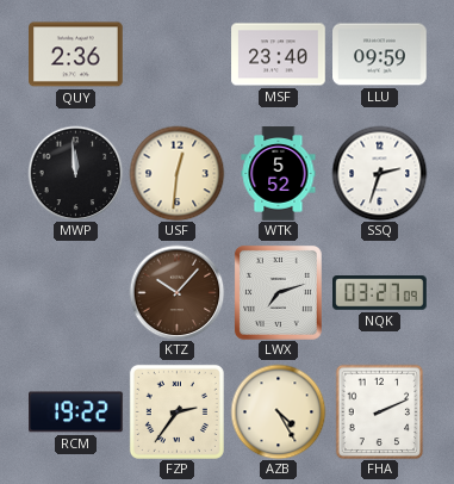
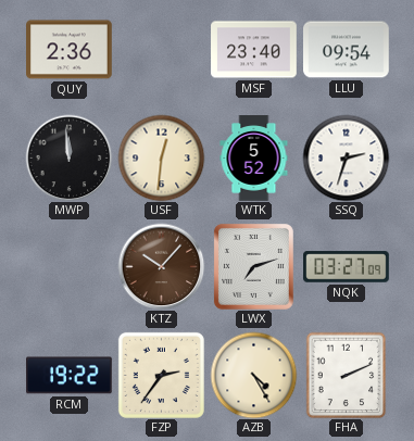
LLU: 09:59 -> 09:54
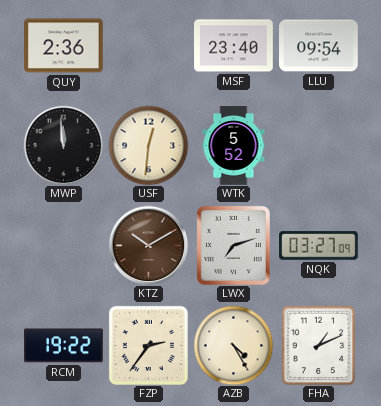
SSQ: 2:33 -> none
KTZ: 10:07 -> 10:10
FHA: 2:11 -> 1:11
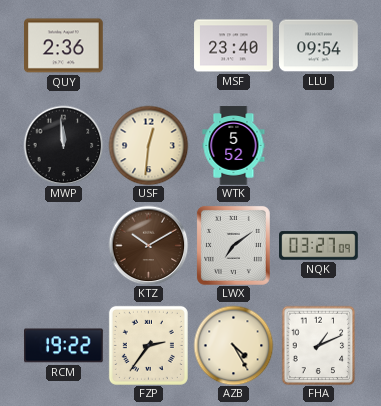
LWX: 7:12 -> 7:09
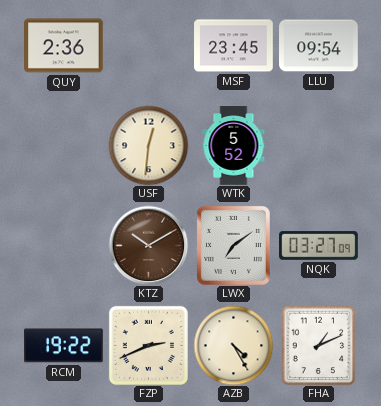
MSF: 23:40 -> 23:45
MWP: 11:59 -> none
FZP: 2:36 -> 2:41
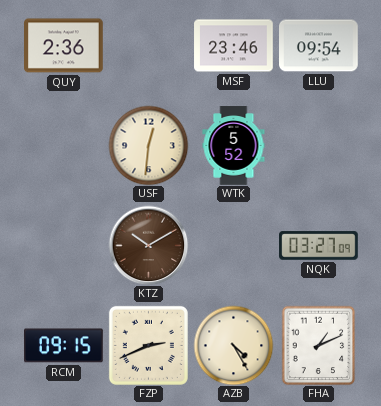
MSF: 23:45 -> 23:46
LWX: 7:09 -> none
RCM: 19:22 -> 09:15
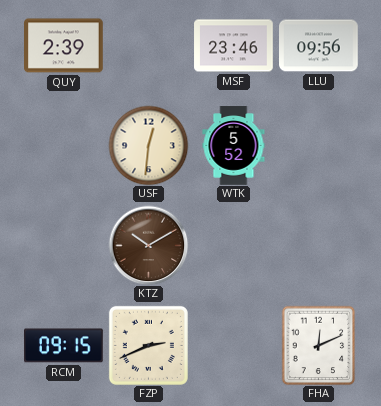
QUY: 2:36 -> 2:39
LLU: 09:54 -> 09:56
NQK: 03:27 -> none
AZB: 4:25 -> none
FHA: 1:11 -> 12:11
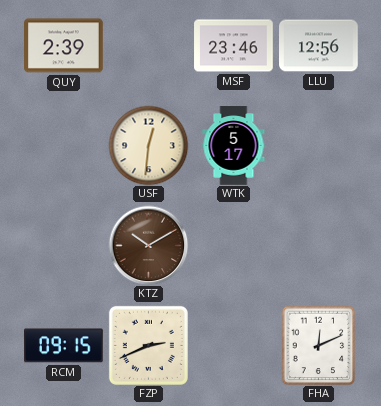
LLU: 09:56 -> 12:56
WTK: 5:52 -> 5:17
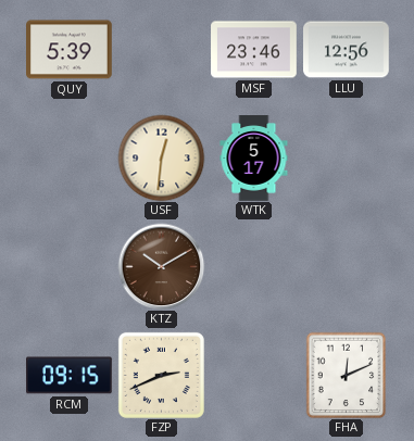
QUY: 2:39 -> 5:39
